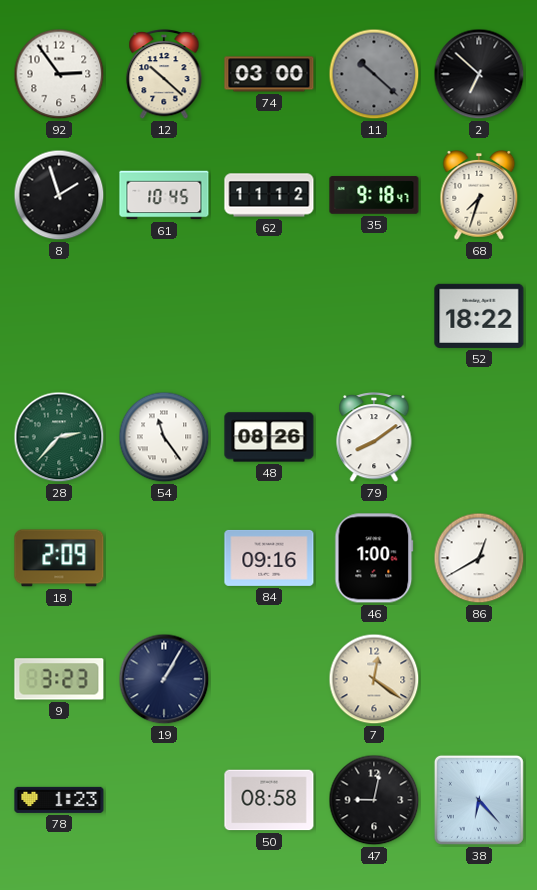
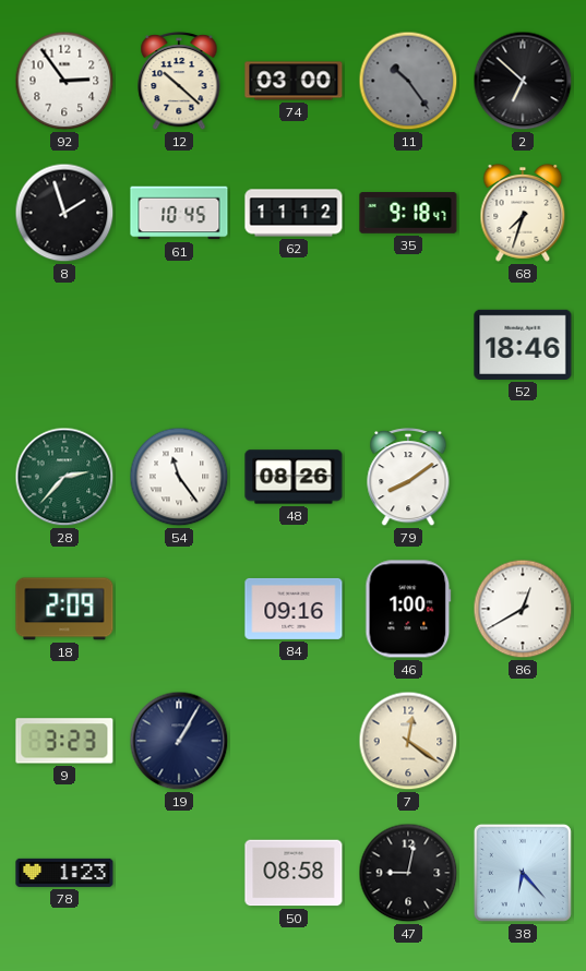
11: 10:22 -> 10:24
52: 18:22 -> 18:46
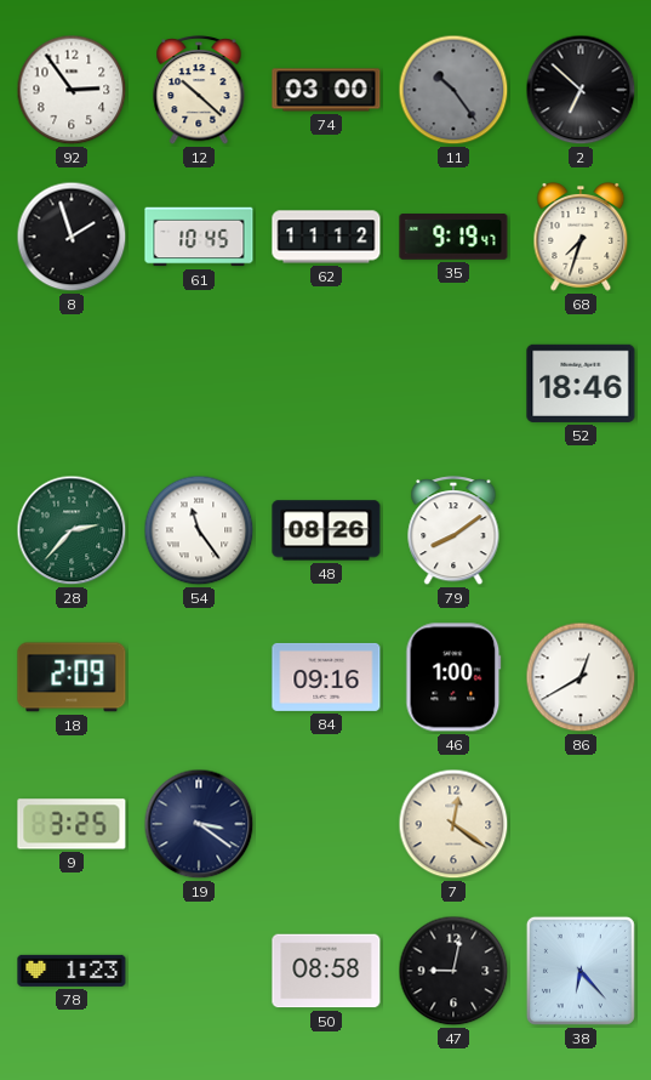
35: 9:18 -> 9:19
9: 3:23 -> 3:25
19: 1:05 -> 3:21
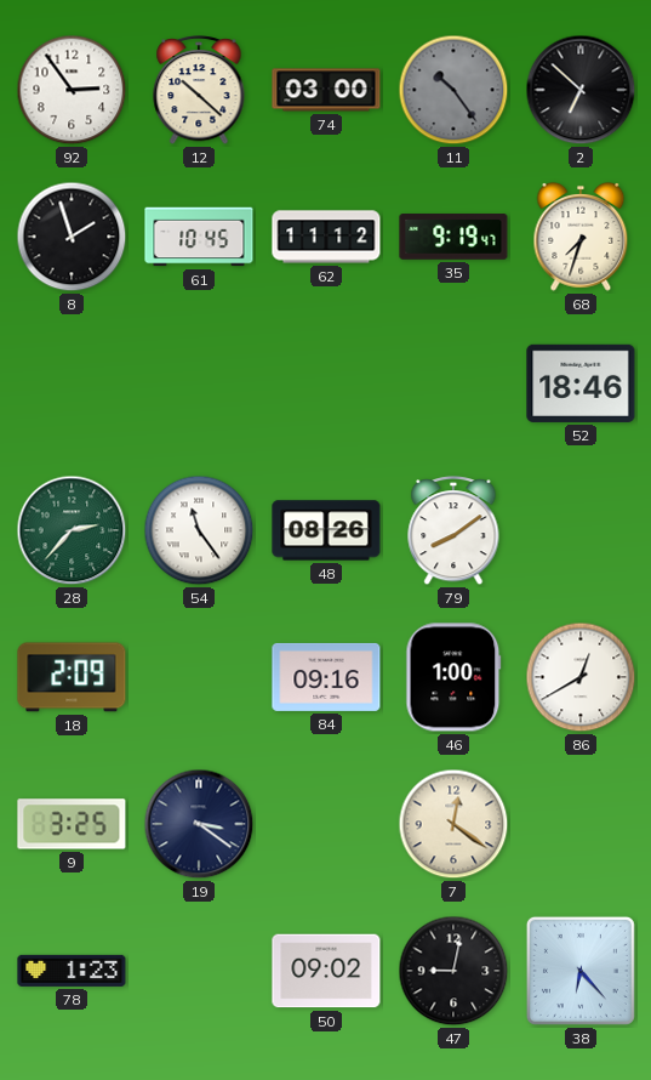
50: 08:58 -> 09:02
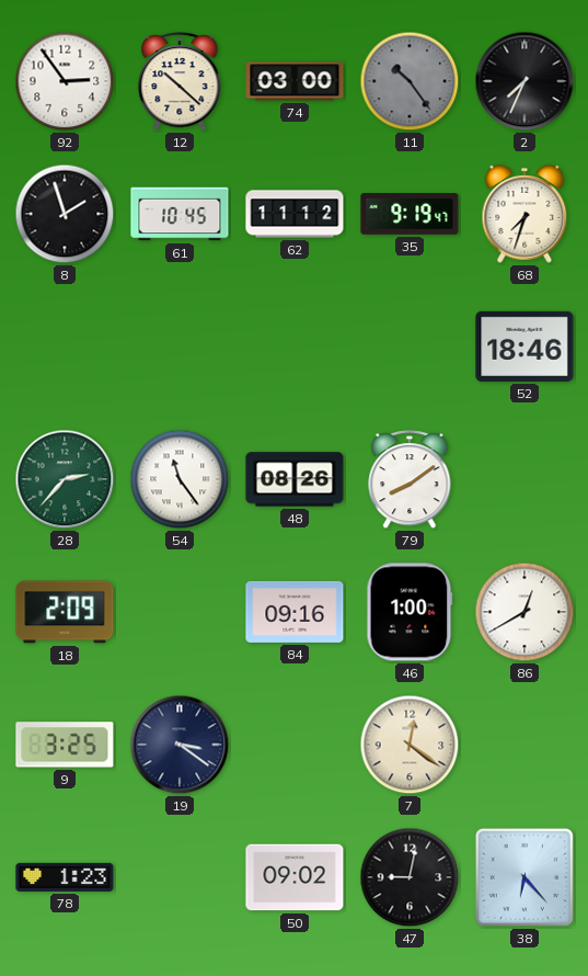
2: 6:52 -> 7:34
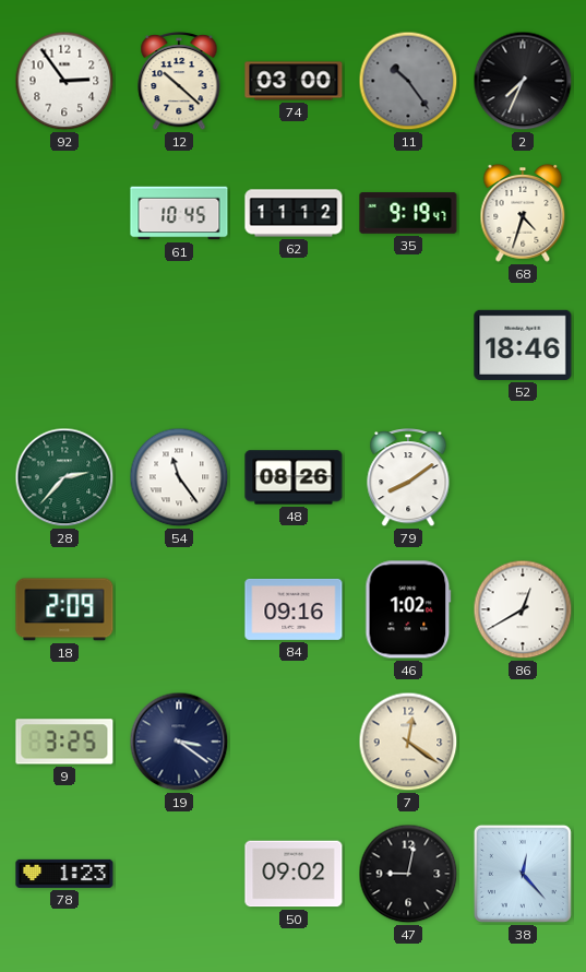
8: 1:57 -> none
68: 7:33 -> 4:33
46: 1:00 -> 1:02
38: 6:23 -> 12:23
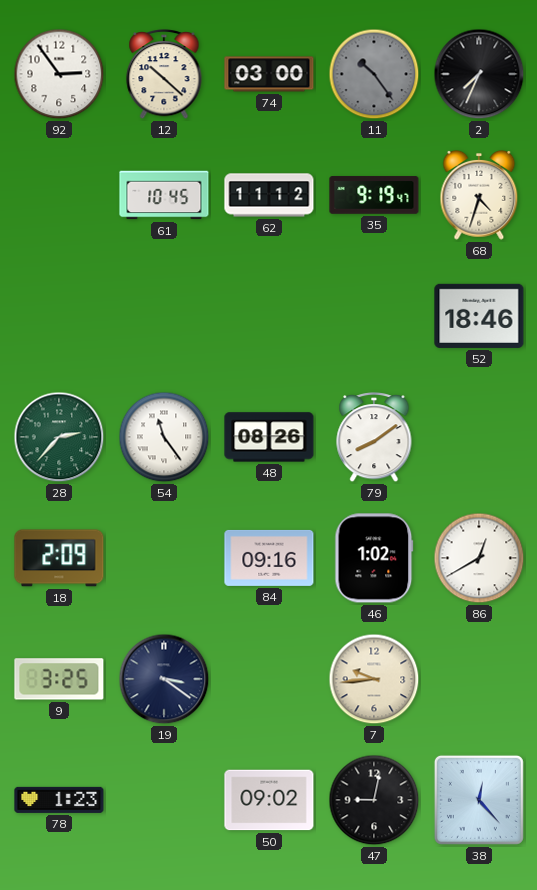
7: 12:21 -> 9:44
